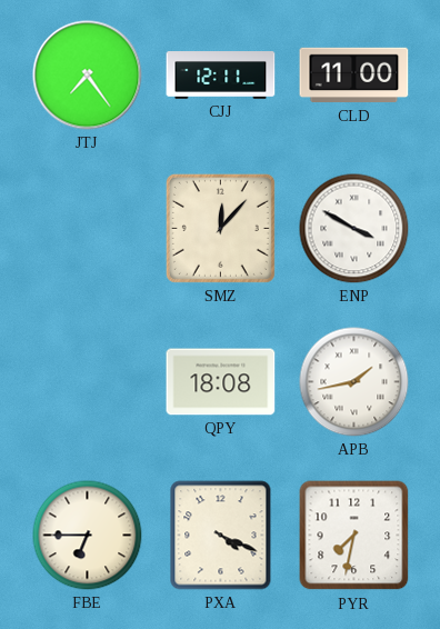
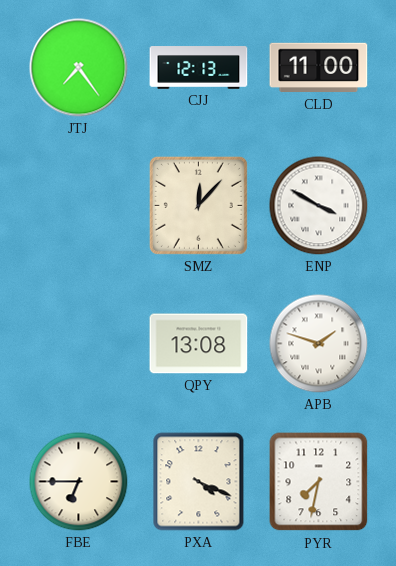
CJJ: 12:11 -> 12:13
QPY: 18:08 -> 13:08
APB: 1:43 -> 1:48
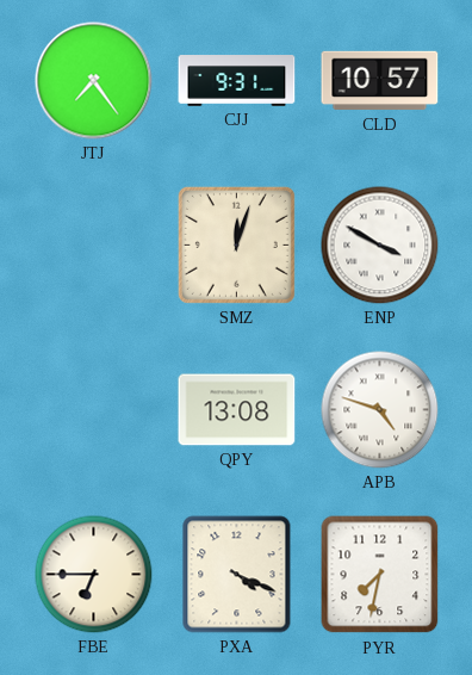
CJJ: 12:13 -> 9:31
CLD: 11:00 -> 10:57
SMZ: 12:07 -> 12:03
APB: 1:48 -> 4:48
